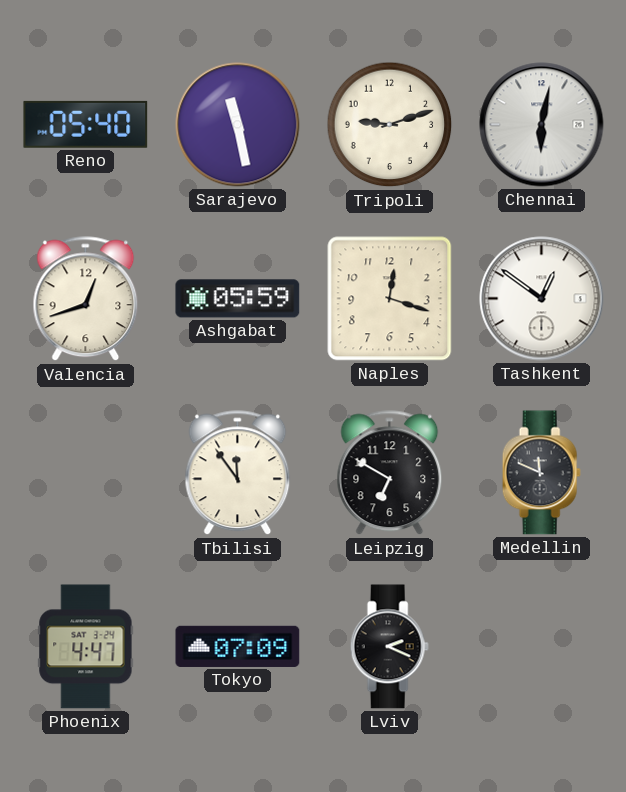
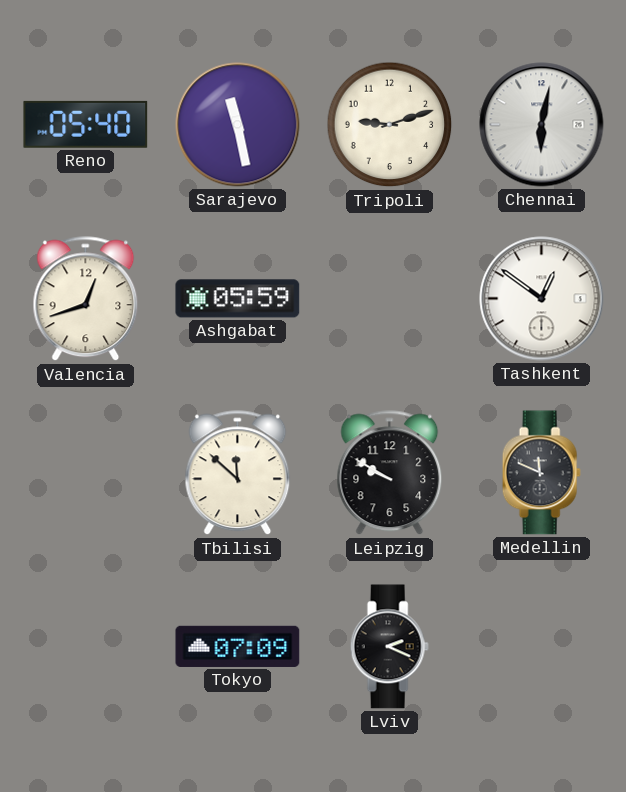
Naples: 12:18 -> none
Tbilisi: 11:54 -> 11:52
Leipzig: 6:50 -> 9:50
Phoenix: 4:47 -> none
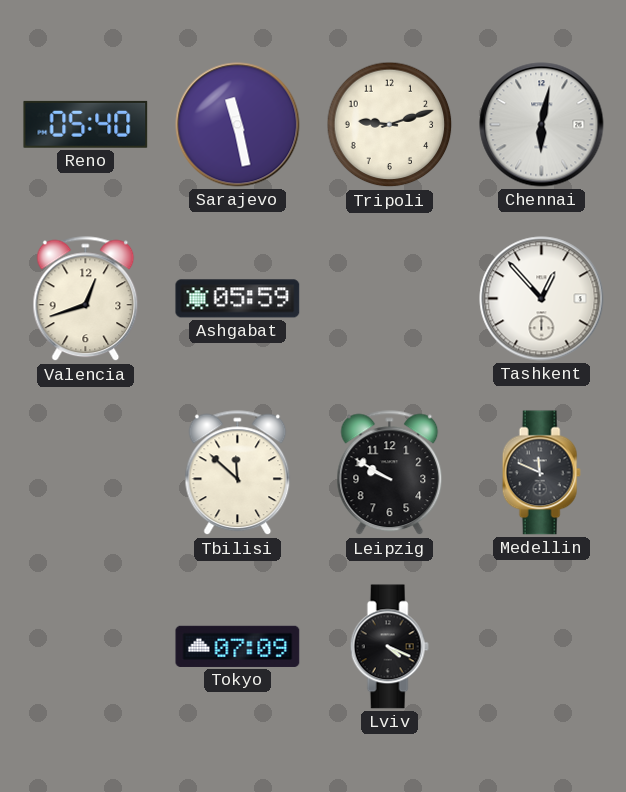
Tashkent: 12:51 -> 12:53
Lviv: 2:19 -> 4:19
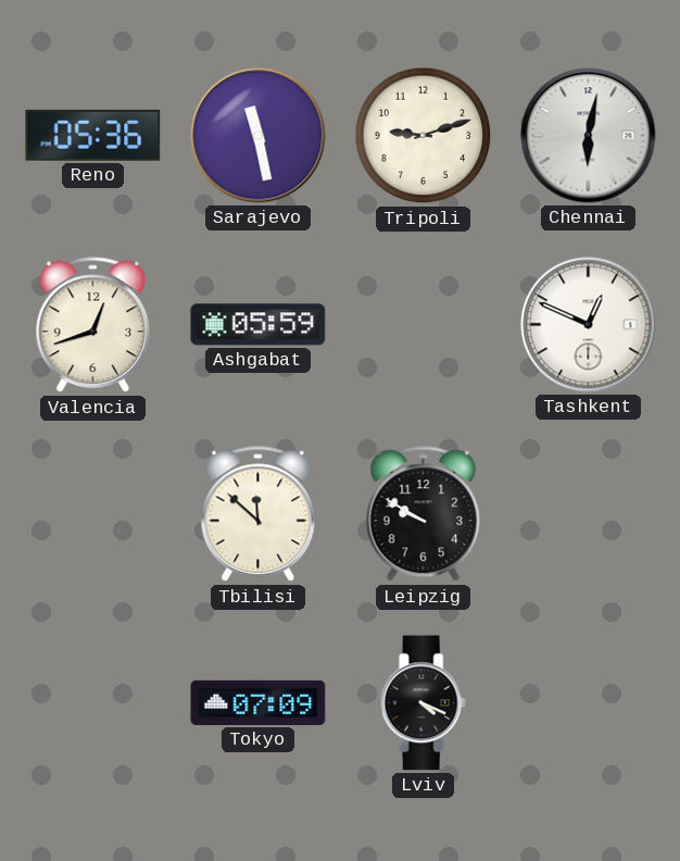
Reno: 05:40 -> 05:36
Tashkent: 12:53 -> 12:49
Medellin: 11:49 -> none
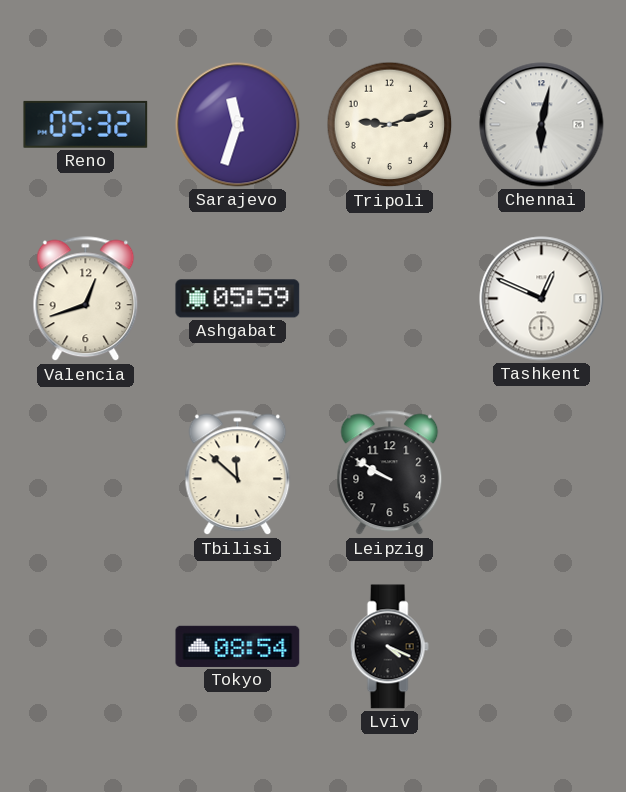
Reno: 05:36 -> 05:32
Sarajevo: 11:28 -> 11:33
Tokyo: 07:09 -> 08:54
